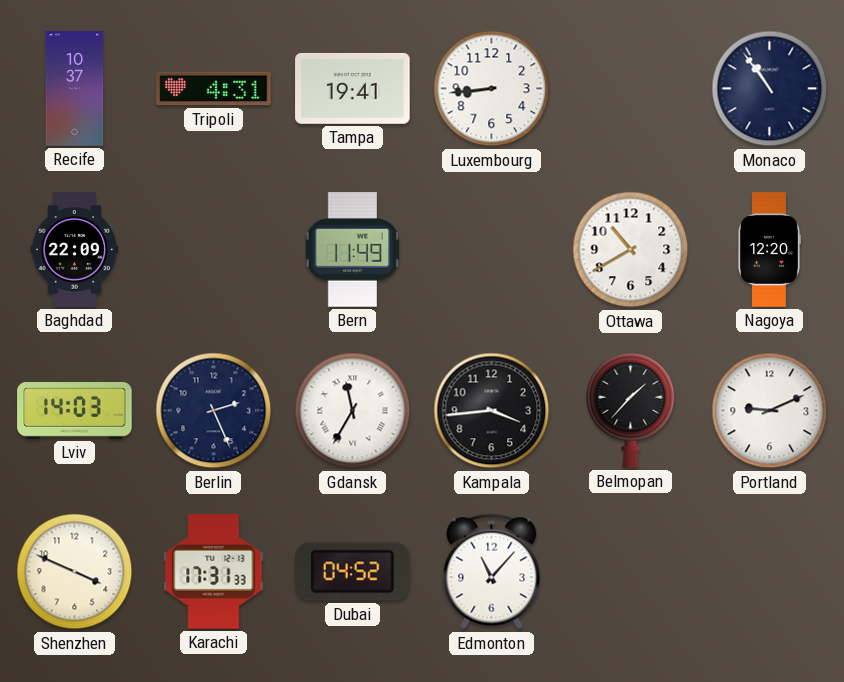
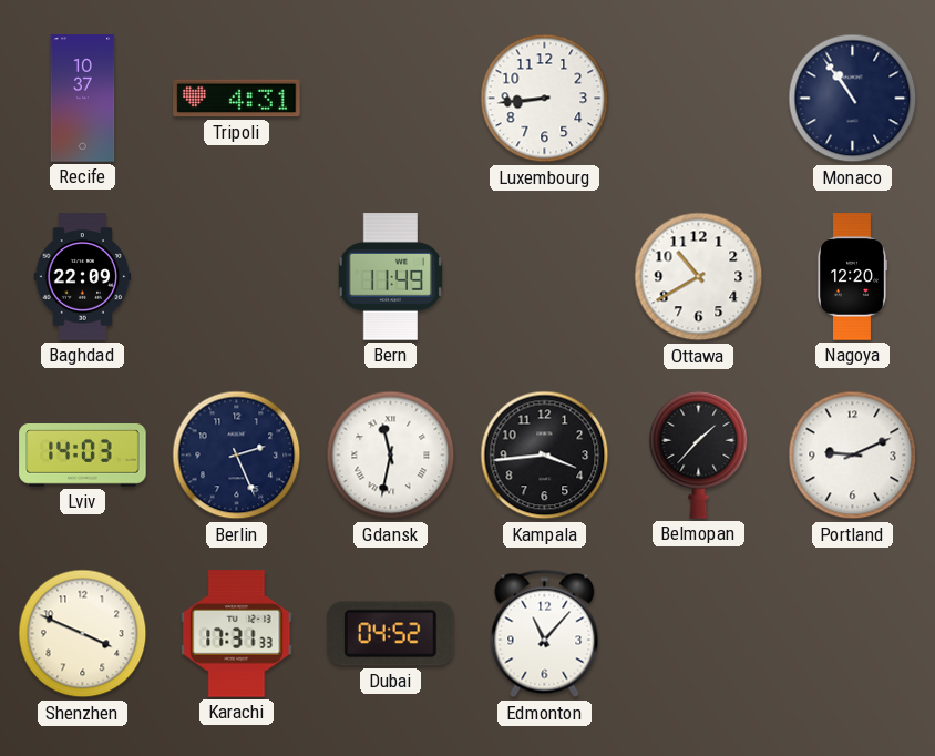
Tampa: 19:41 -> none
Gdansk: 11:35 -> 11:32
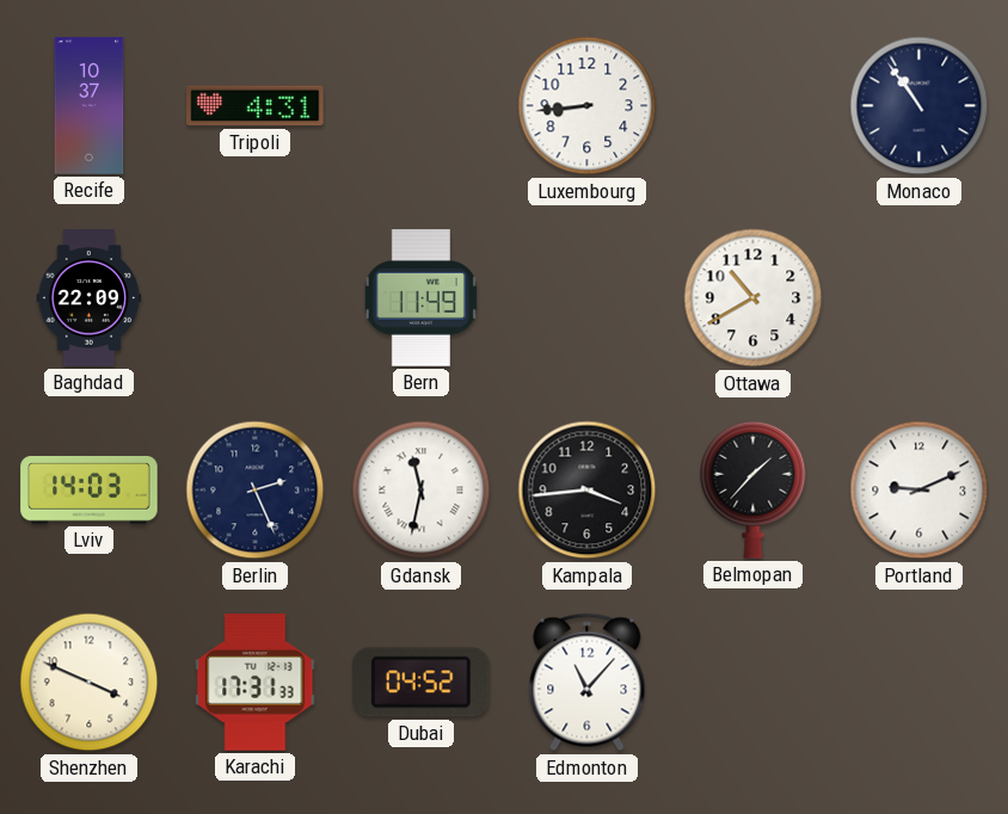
Nagoya: 12:20 -> none
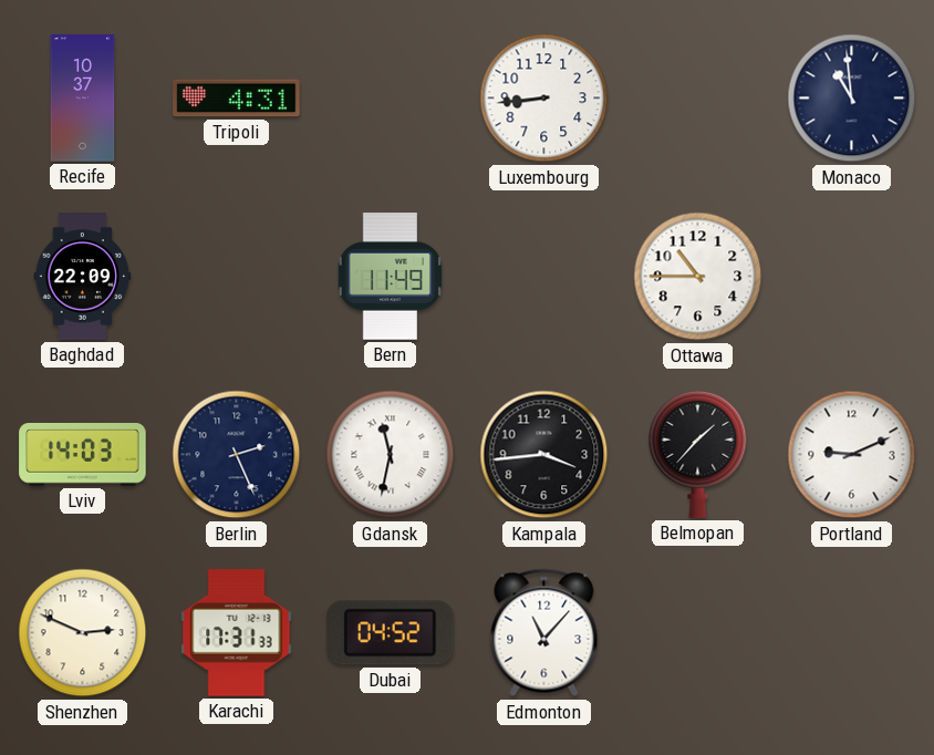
Monaco: 10:54 -> 10:59
Ottawa: 10:40 -> 10:45
Shenzhen: 3:49 -> 2:49
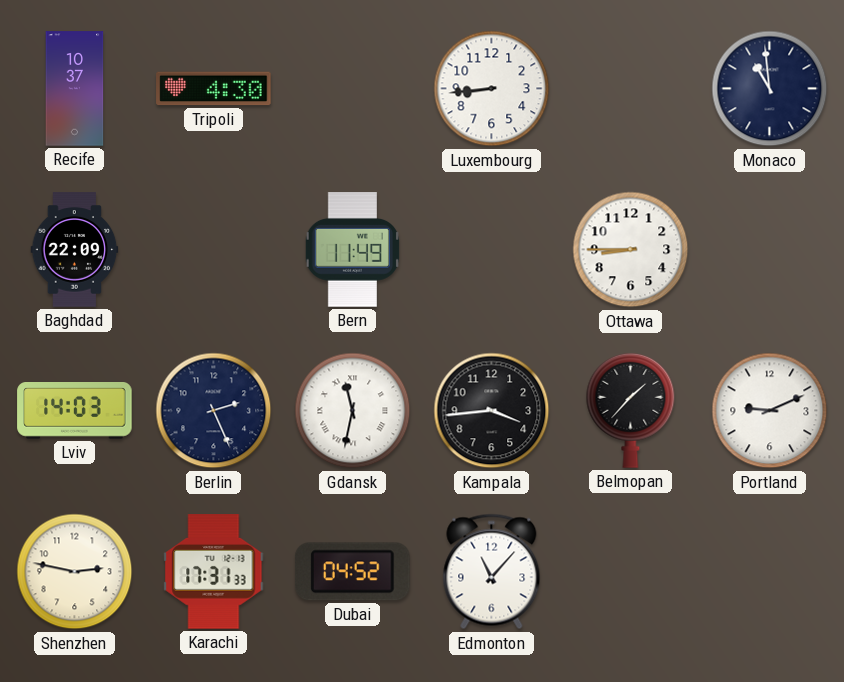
Tripoli: 4:31 -> 4:30
Ottawa: 10:45 -> 8:45
Shenzhen: 2:49 -> 2:47
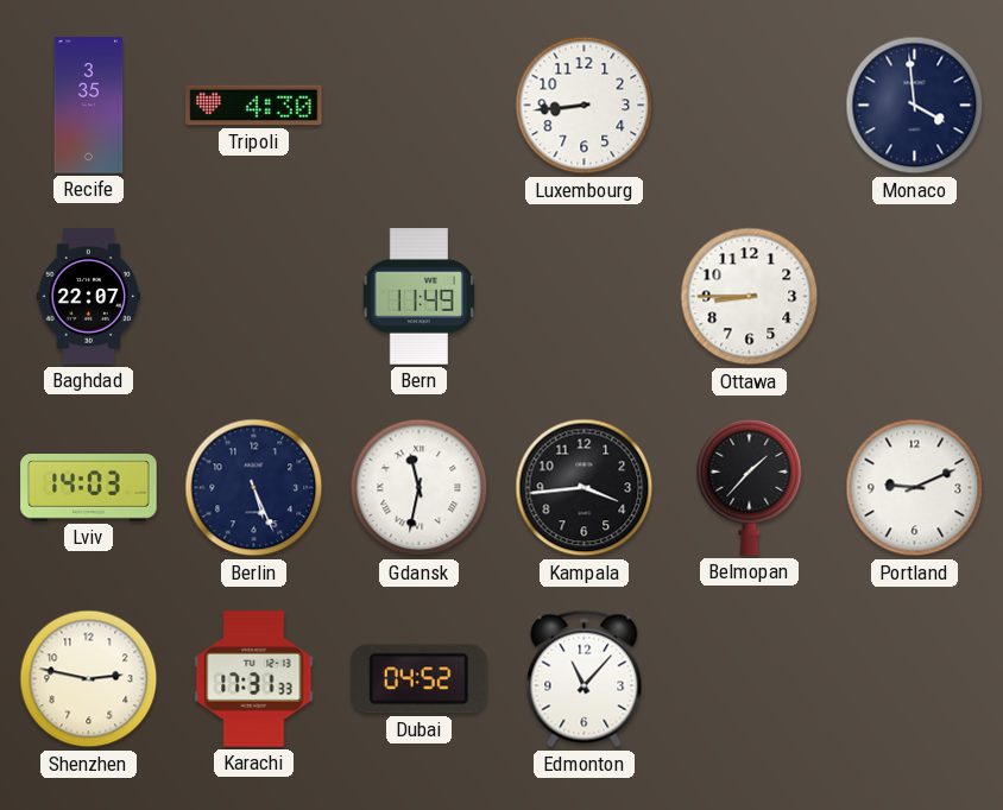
Recife: 10:37 -> 3:35
Monaco: 10:59 -> 3:59
Baghdad: 22:09 -> 22:07
Berlin: 2:26 -> 5:26
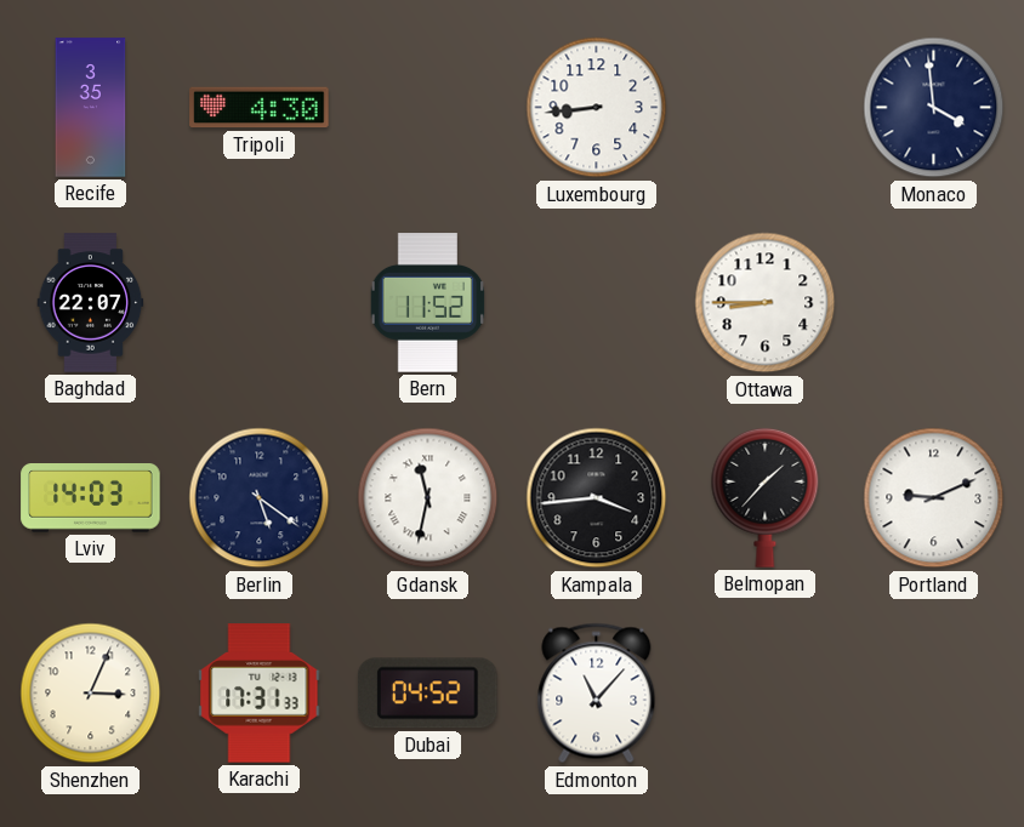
Bern: 11:49 -> 11:52
Berlin: 5:26 -> 5:21
Shenzhen: 2:47 -> 3:04
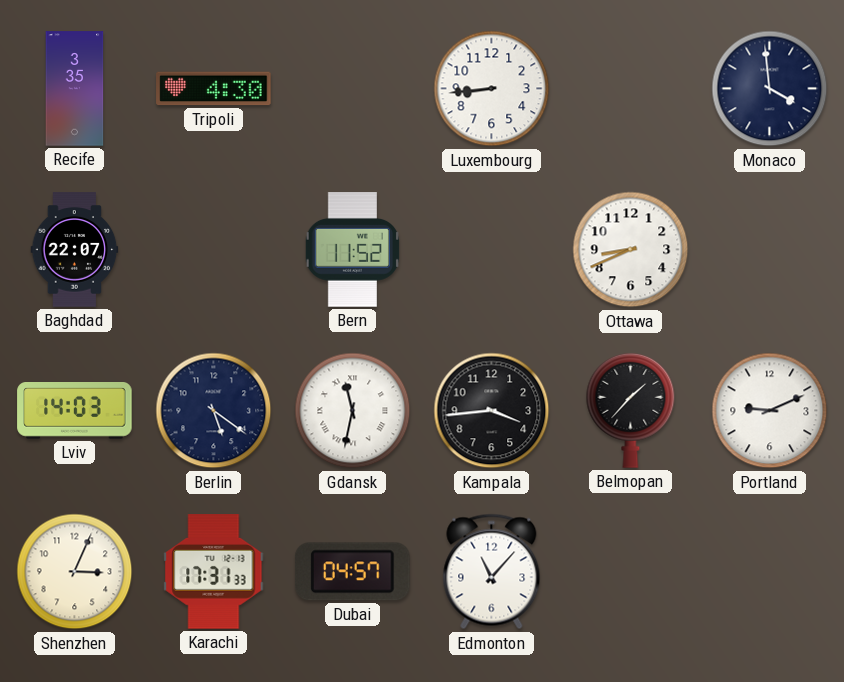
Ottawa: 8:45 -> 8:41
Dubai: 04:52 -> 04:57
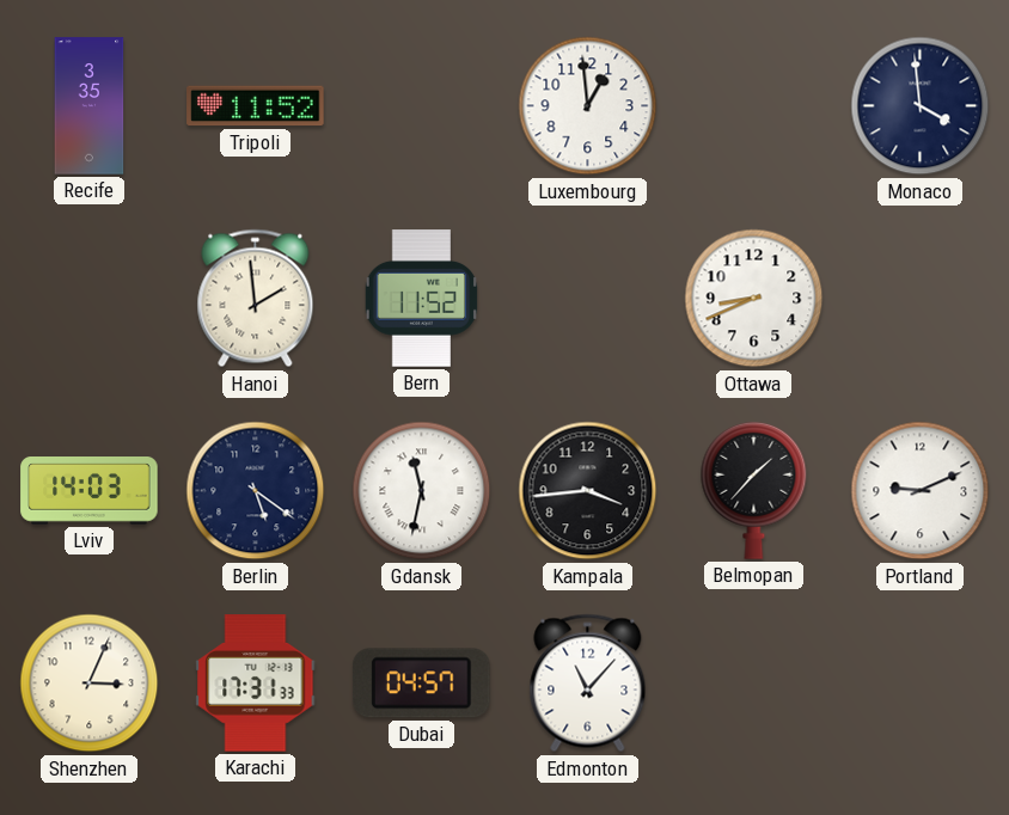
Tripoli: 4:30 -> 11:52
Luxembourg: 8:44 -> 12:59
Baghdad: 22:07 -> none
Hanoi: none -> 1:59
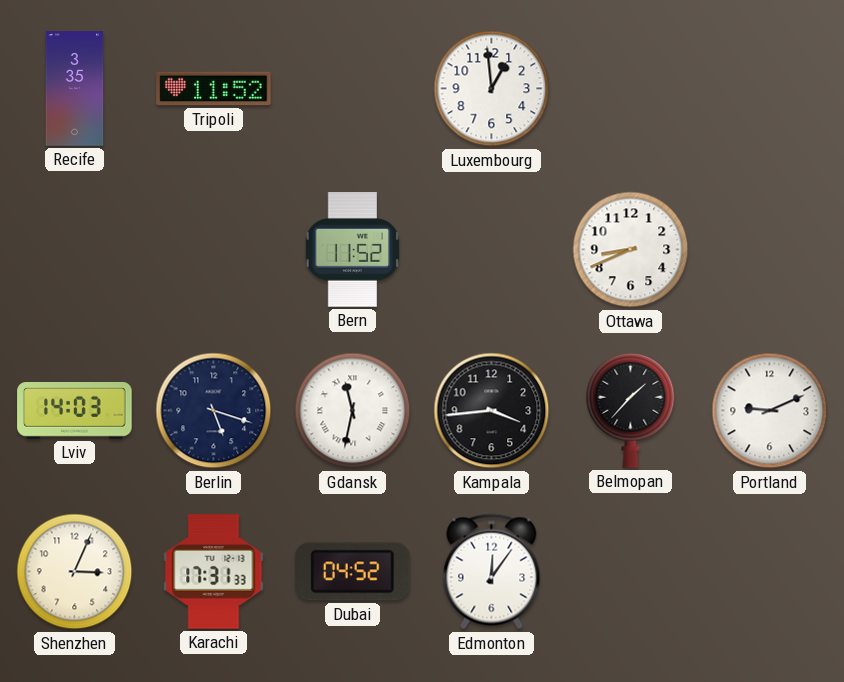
Monaco: 3:59 -> none
Hanoi: 1:59 -> none
Berlin: 5:21 -> 5:18
Dubai: 04:57 -> 04:52
Edmonton: 11:07 -> 12:06
